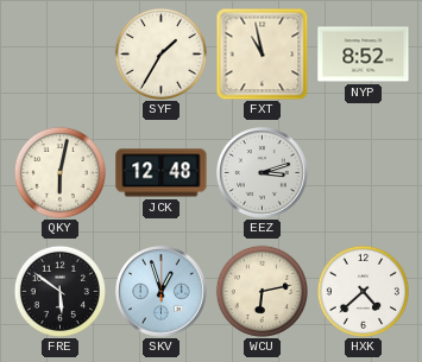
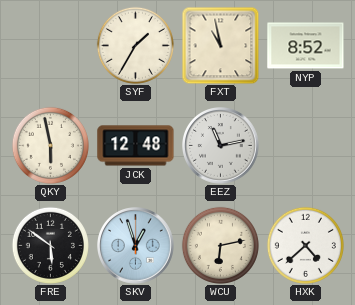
QKY: 6:02 -> 5:58
EEZ: 3:12 -> 11:13
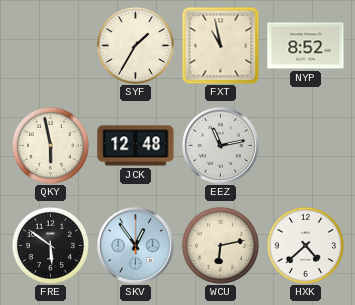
SKV: 12:57 -> 12:54
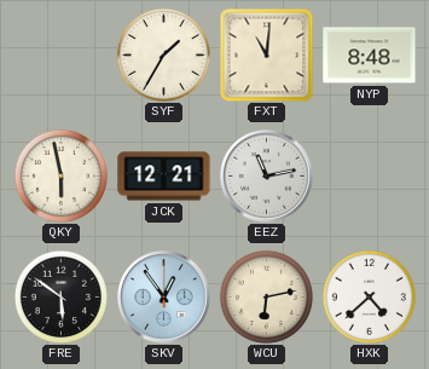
FXT: 10:58 -> 11:01
NYP: 8:52 -> 8:48
JCK: 12:48 -> 12:21
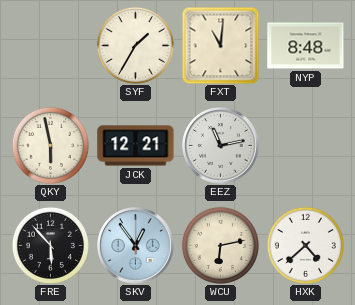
FRE: 5:51 -> 5:53
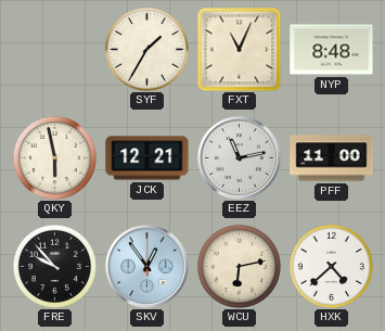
FXT: 11:01 -> 11:04
PFF: none -> 11:00
FRE: 5:53 -> 9:53
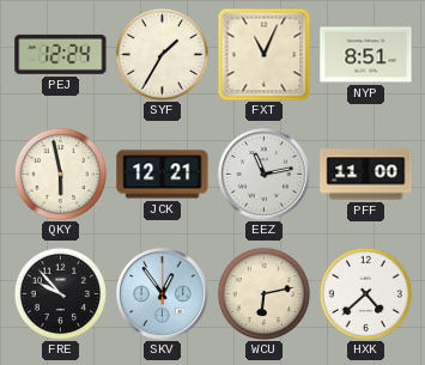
PEJ: none -> 12:24
NYP: 8:48 -> 8:51
